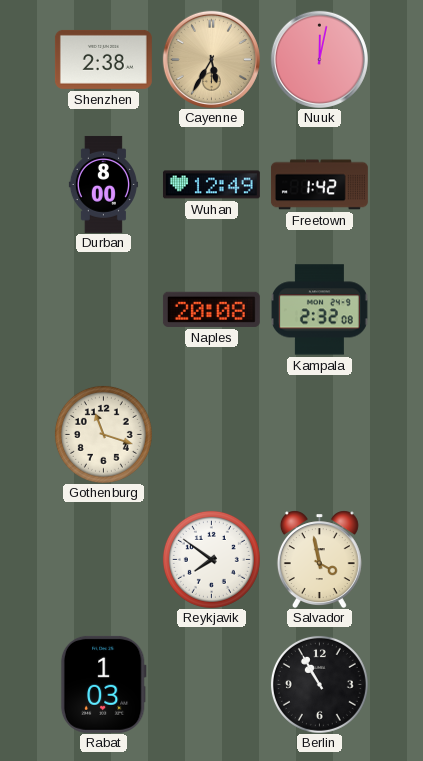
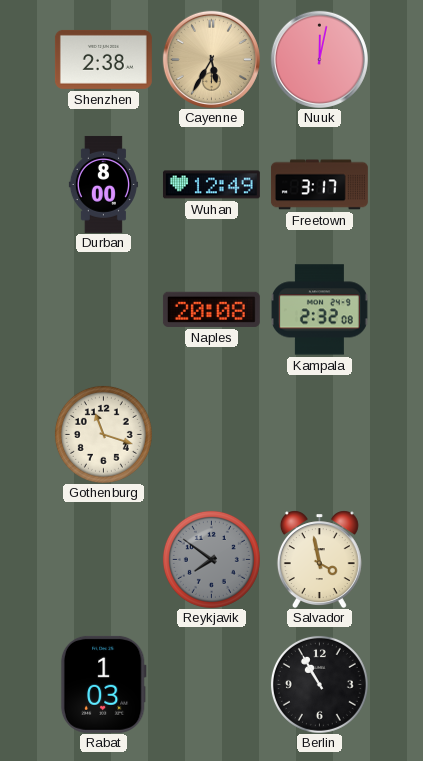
Freetown: 1:42 -> 3:17
Reykjavik dial: white -> grey
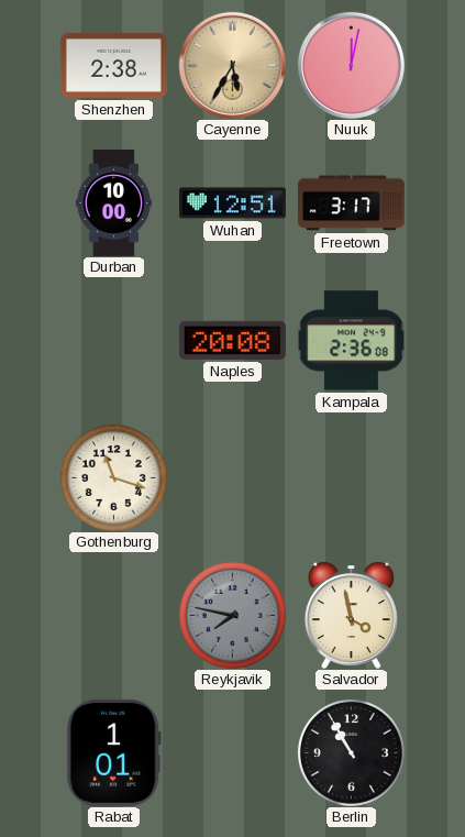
Durban: 8:00 -> 10:00
Wuhan: 12:49 -> 12:51
Kampala: 2:32 -> 2:36
Reykjavik: 7:51 -> 7:47
Rabat: 1:03 -> 1:01
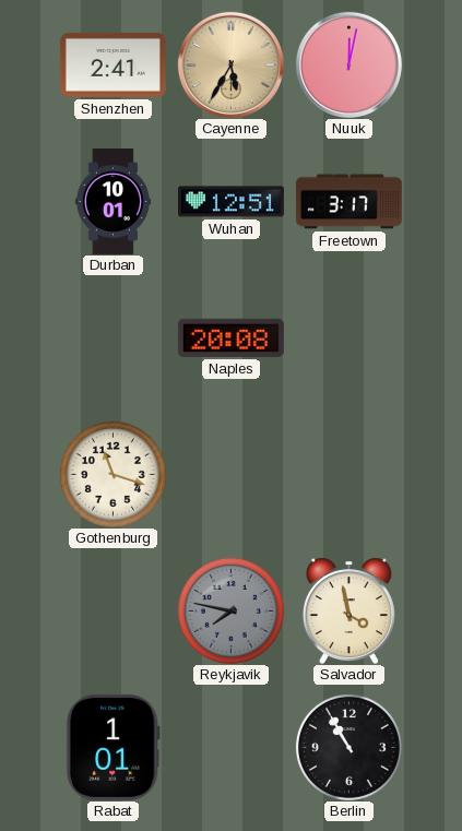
Shenzhen: 2:38 -> 2:41
Durban: 10:00 -> 10:01
Kampala: 2:36 -> none
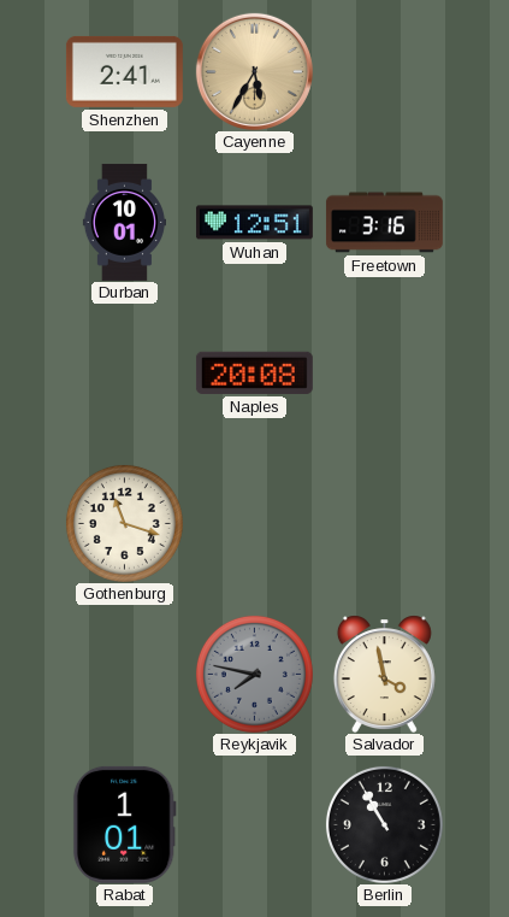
Nuuk: 12:02 -> none
Freetown: 3:17 -> 3:16
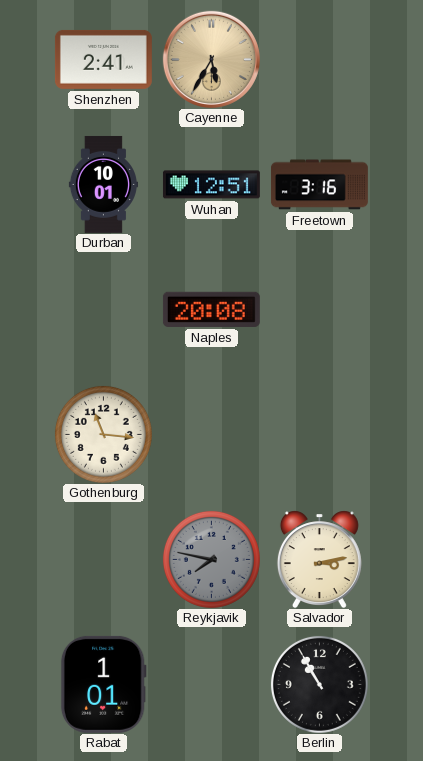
Gothenburg: 11:18 -> 11:16
Salvador: 3:58 -> 3:13
